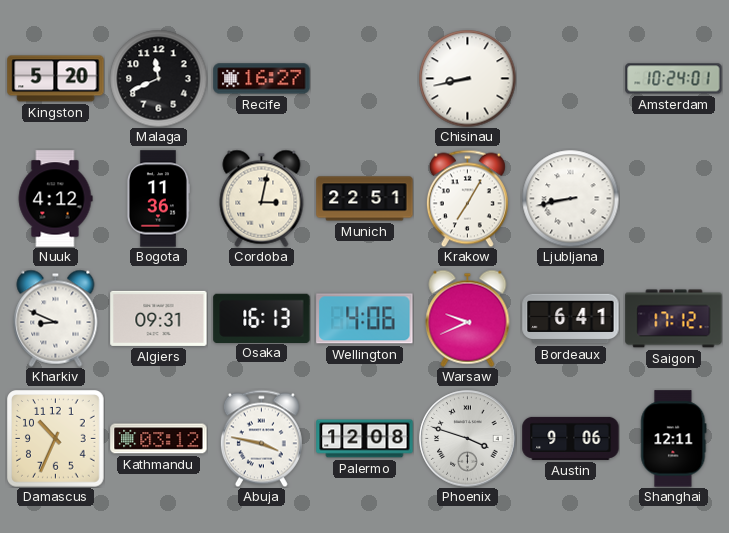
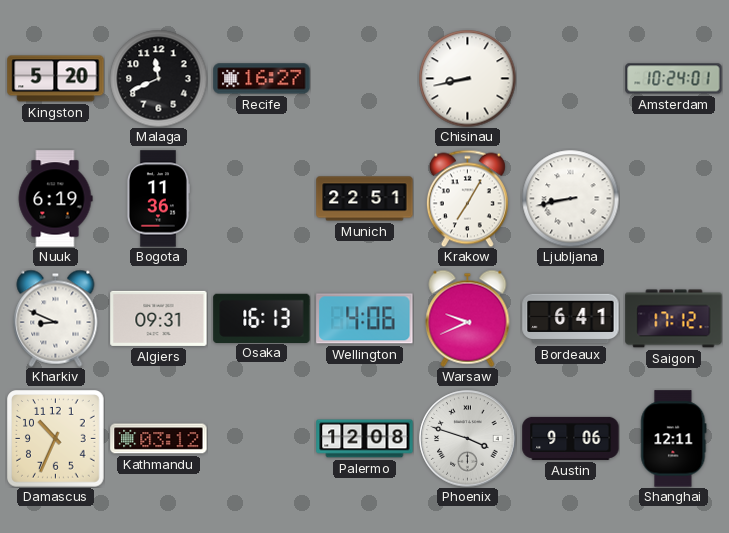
Nuuk: 4:12 -> 6:19
Cordoba: 3:02 -> none
Abuja: 3:47 -> none
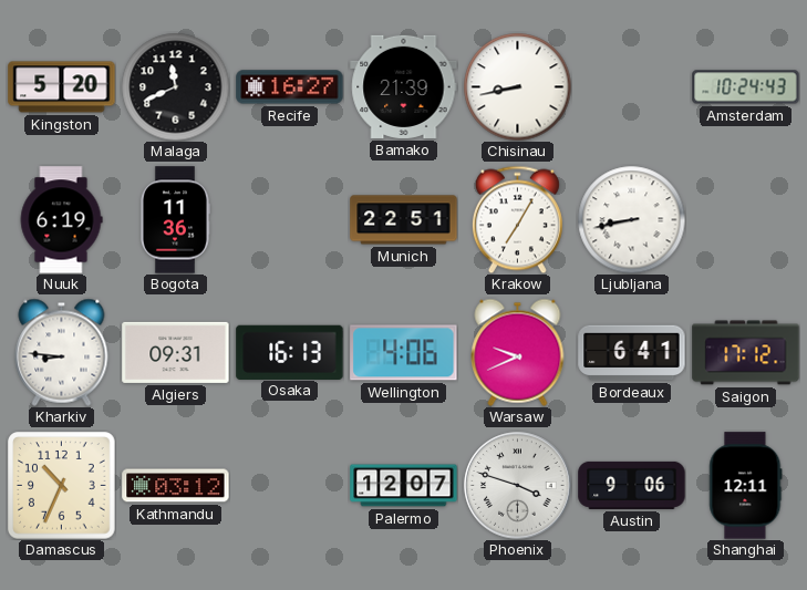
Bamako: none -> 21:39
Amsterdam: 10:24:01 -> 10:24:43
Kharkiv: 8:49 -> 8:46
Palermo: 12:08 -> 12:07
